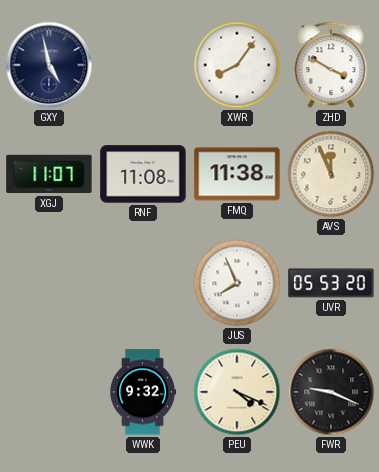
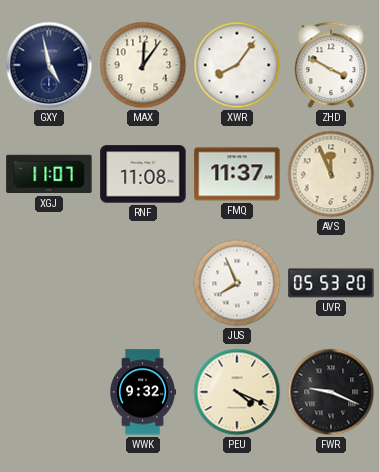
MAX: none -> 12:06
FMQ: 11:38 -> 11:37
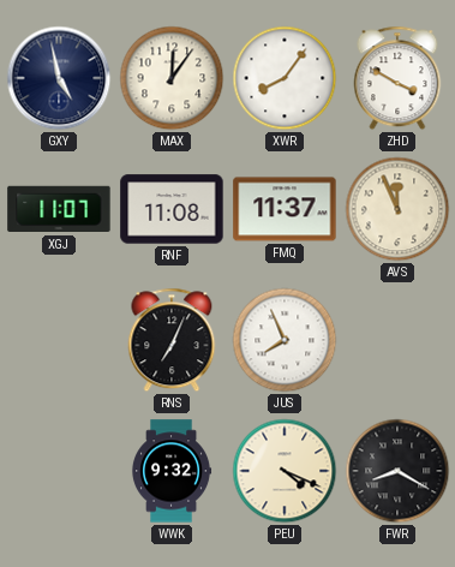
RNS: none -> 7:04
UVR: 05:53 -> none
FWR: 9:19 -> 8:20
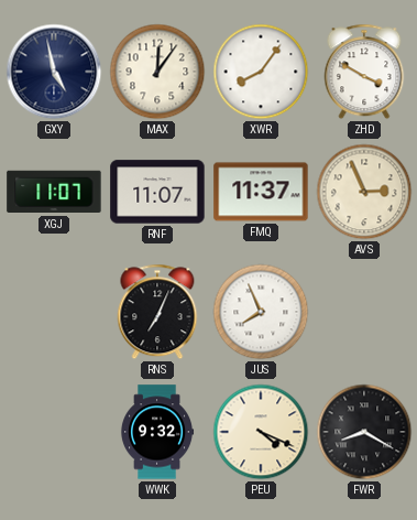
RNF: 11:08 -> 11:07
AVS: 11:56 -> 2:56
